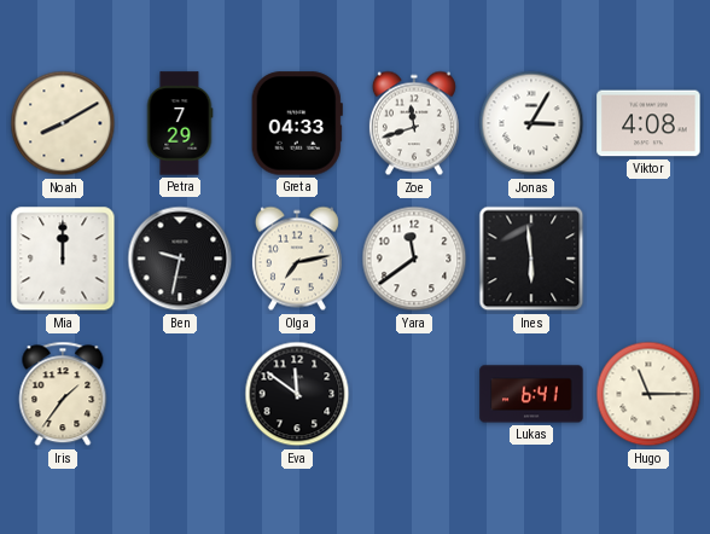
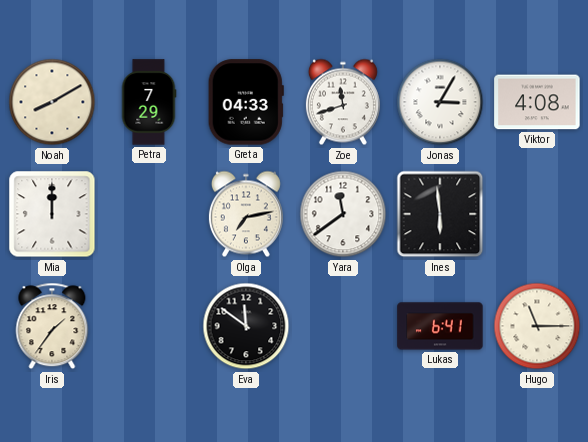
Ben: 9:32 -> none
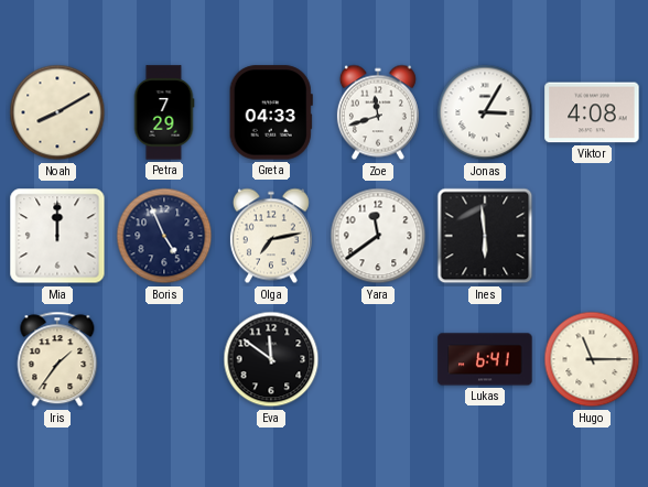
Boris: none -> 4:56
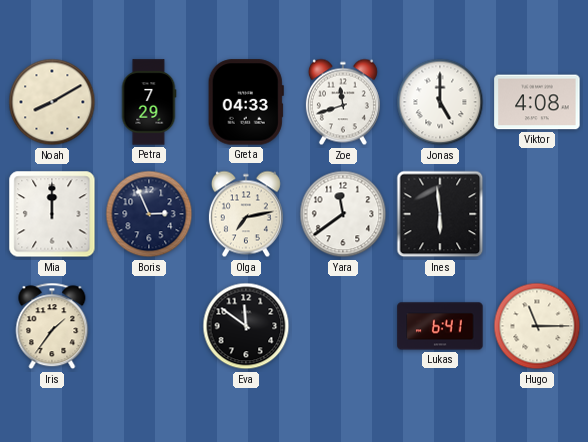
Jonas: 3:05 -> 5:00
Boris: 4:56 -> 2:56
